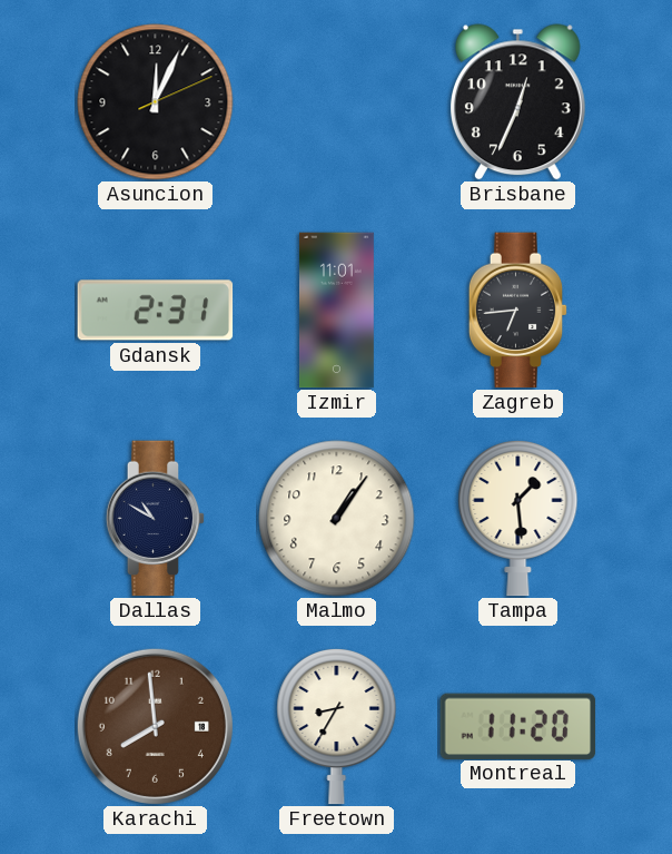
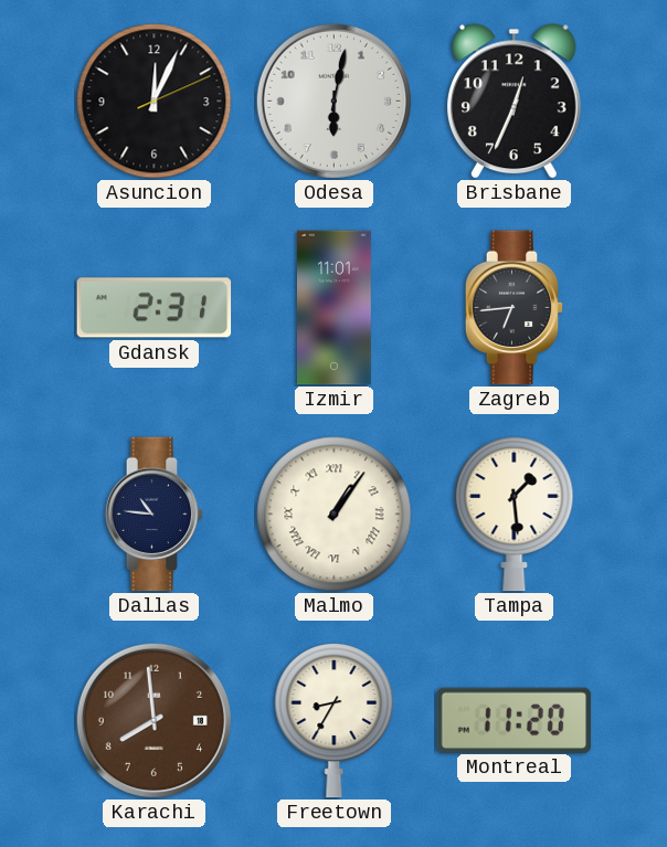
Odesa: none -> 6:02
Dallas: 10:50 -> 10:46
Malmo numerals: Arabic -> Roman
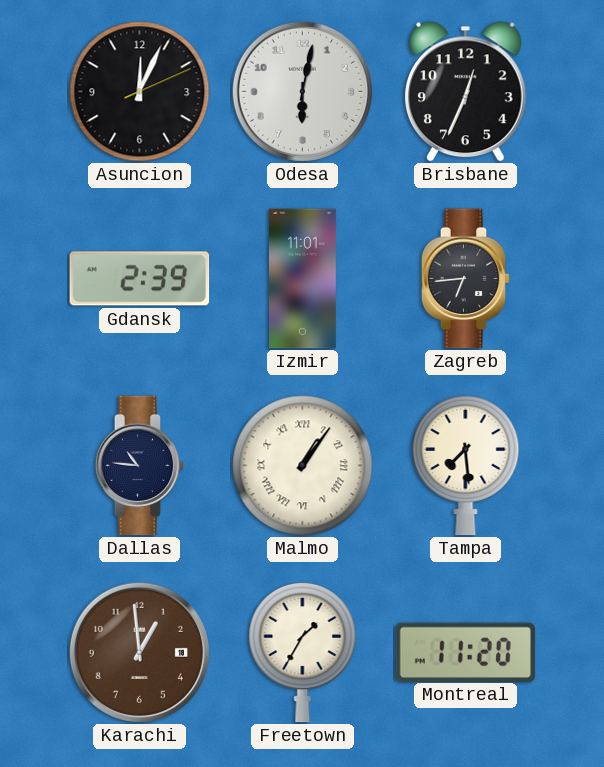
Gdansk: 2:31 -> 2:39
Tampa: 1:29 -> 7:29
Karachi: 7:59 -> 12:59
Freetown: 8:35 -> 1:35
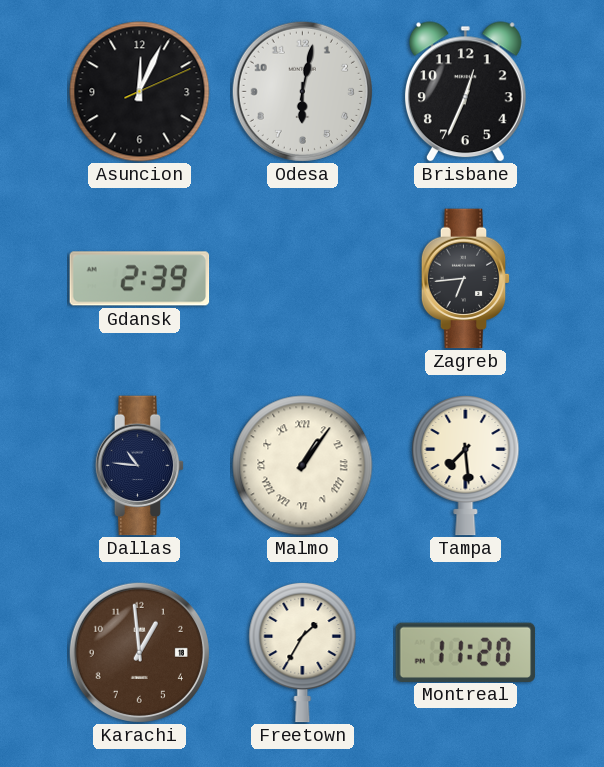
Izmir: 11:01 -> none
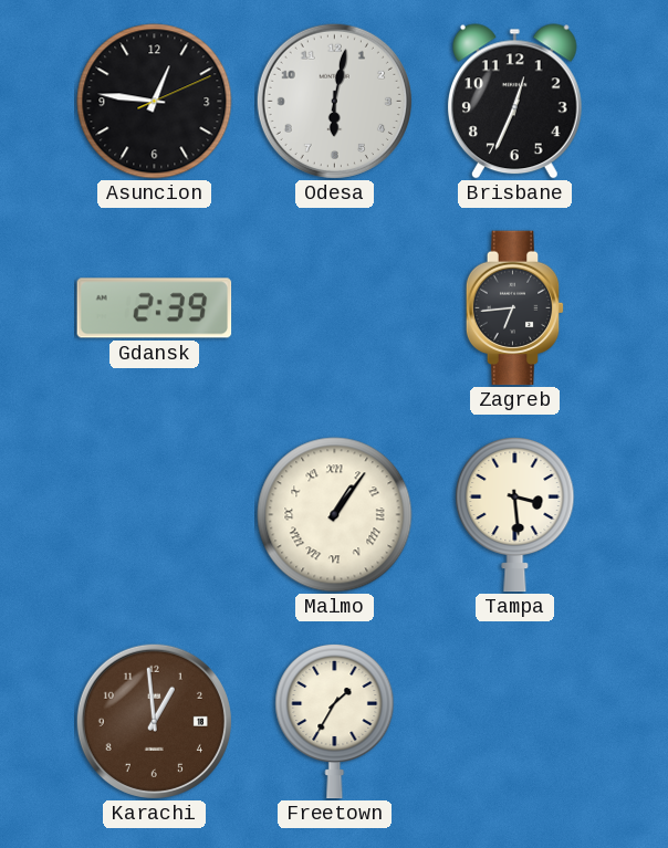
Asuncion: 12:04 -> 12:46
Dallas: 10:46 -> none
Tampa: 7:29 -> 3:29
Montreal: 11:20 -> none
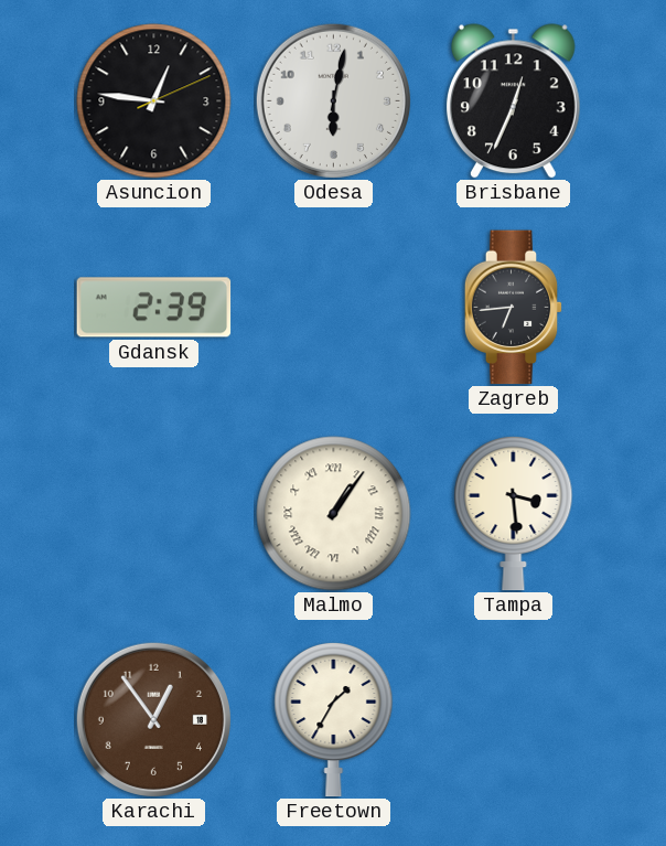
Karachi: 12:59 -> 12:54
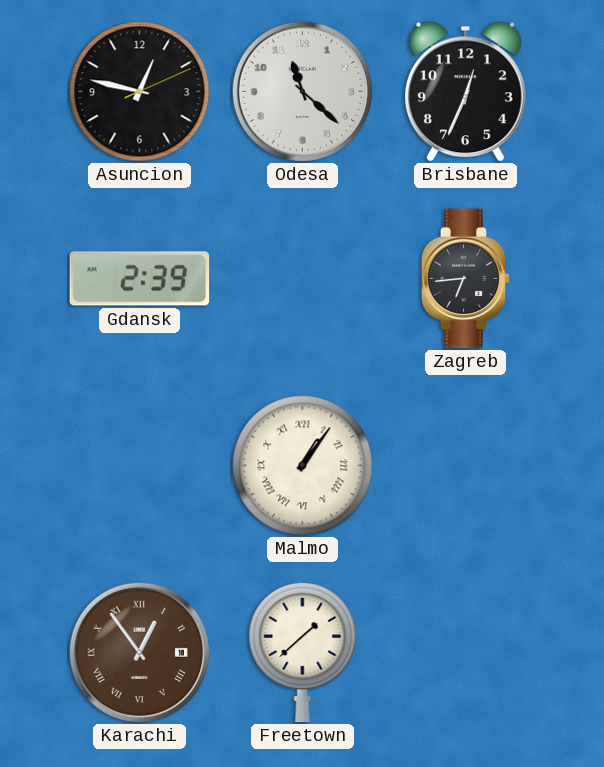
Asuncion: 12:46 -> 12:47
Odesa: 6:02 -> 11:22
Tampa: 3:29 -> none
Karachi numerals: Arabic -> Roman
Freetown: 1:35 -> 1:38
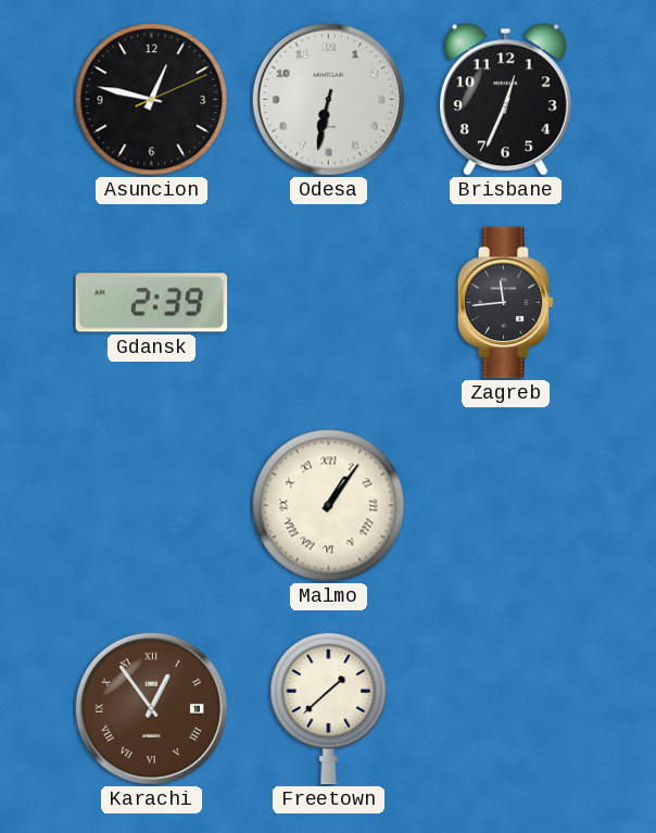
Odesa: 11:22 -> 6:32
Zagreb: 6:44 -> 11:44
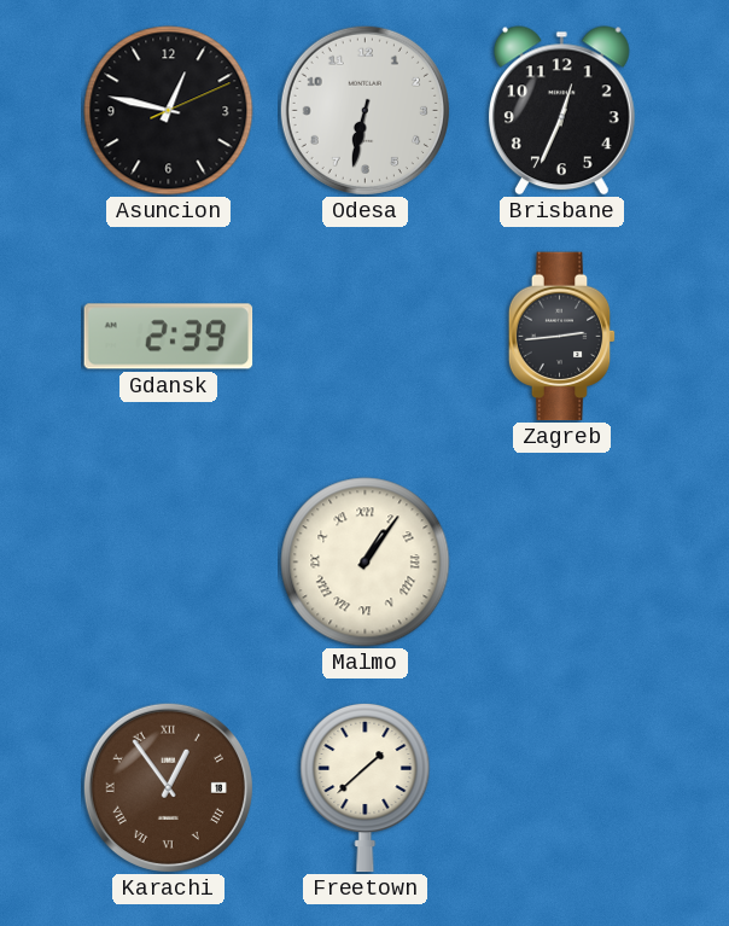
Zagreb: 11:44 -> 2:44
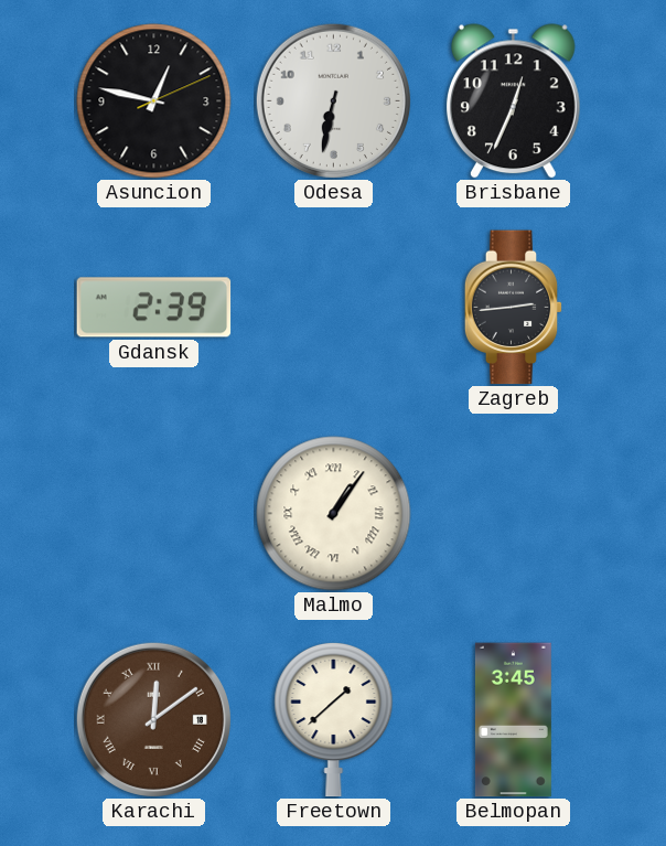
Karachi: 12:54 -> 12:09
Belmopan: none -> 3:45
